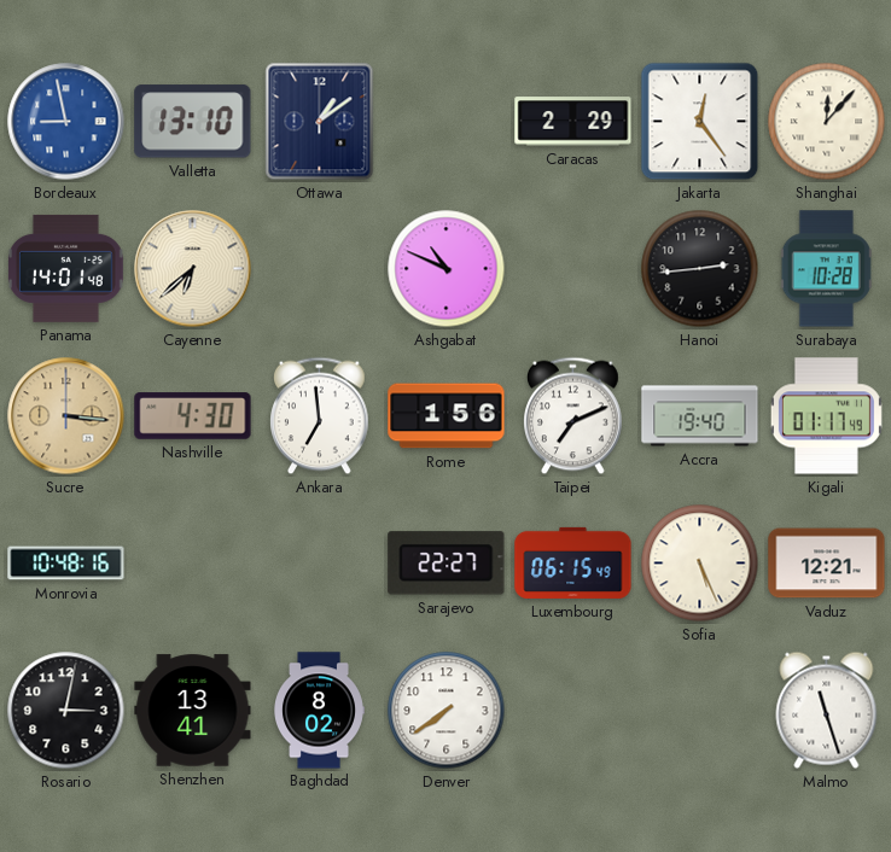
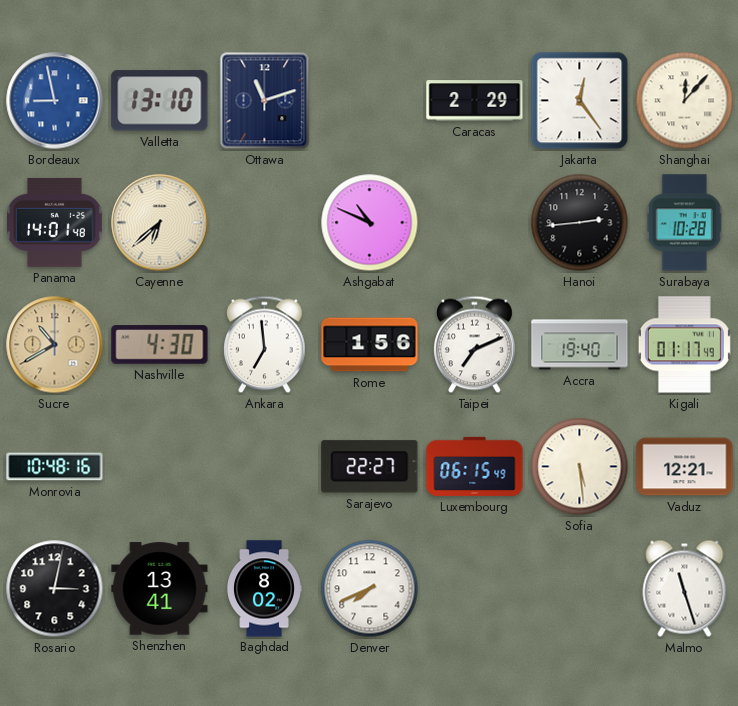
Ottawa: 1:09 -> 11:12
Sucre: 3:16 -> 10:40
Sofia: 5:26 -> 5:29
Denver: 7:39 -> 7:41
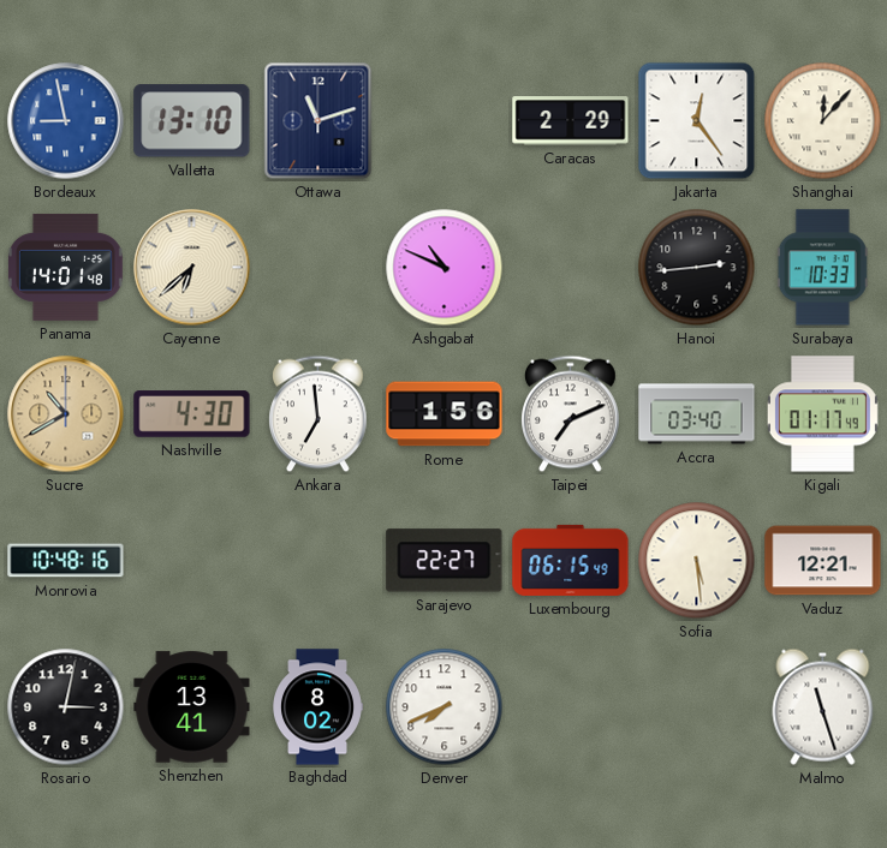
Surabaya: 10:28 -> 10:33
Accra: 19:40 -> 03:40
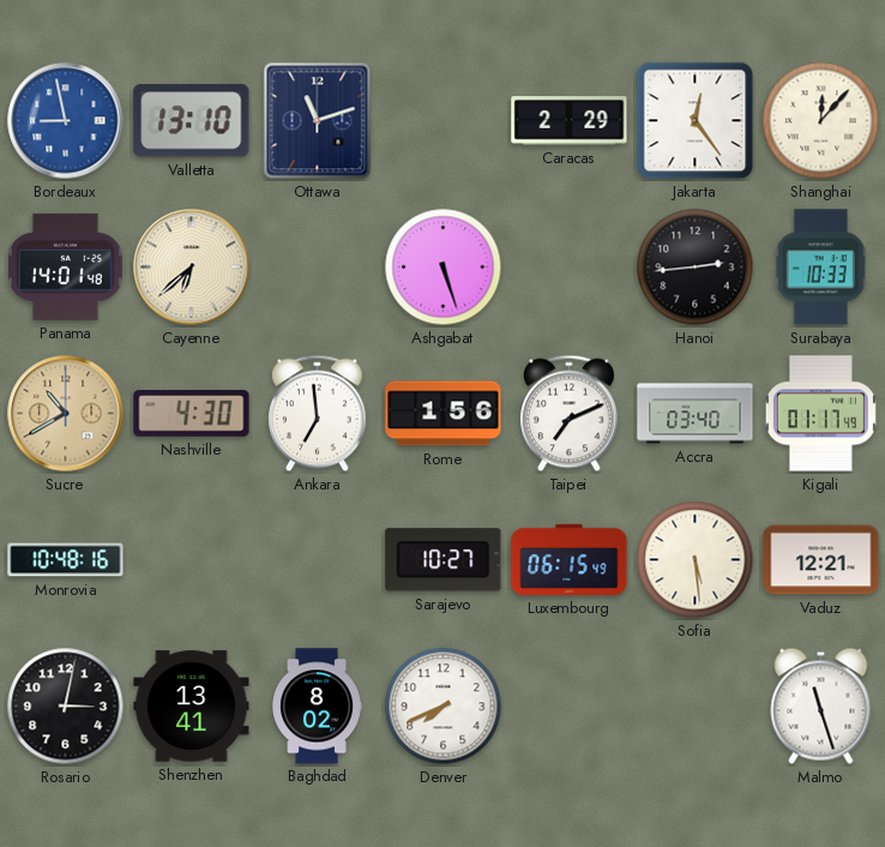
Ashgabat: 10:49 -> 5:27
Sarajevo: 22:27 -> 10:27
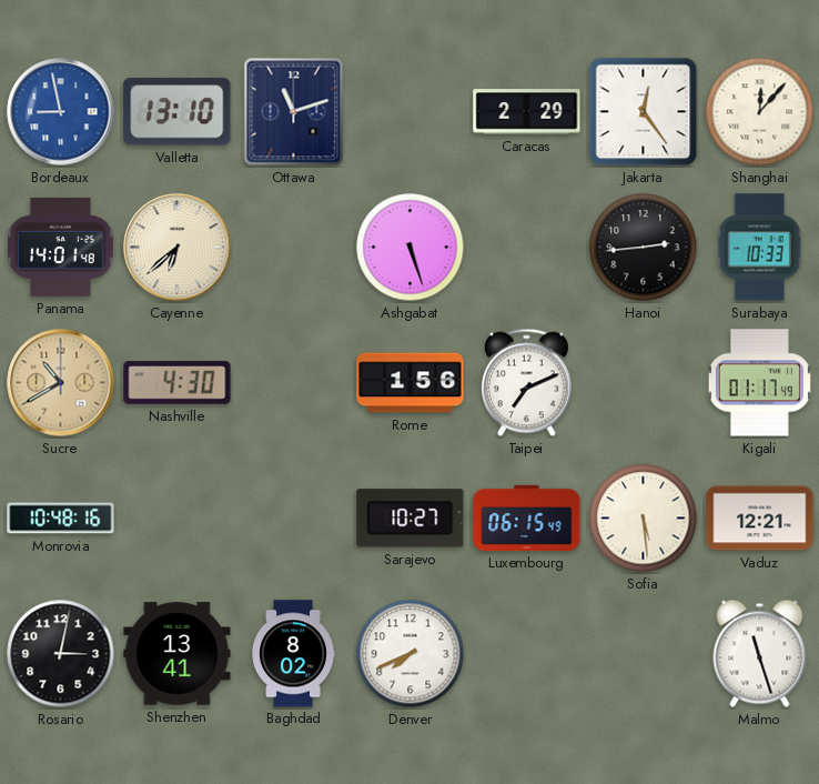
Ankara: 6:59 -> none
Accra: 03:40 -> none
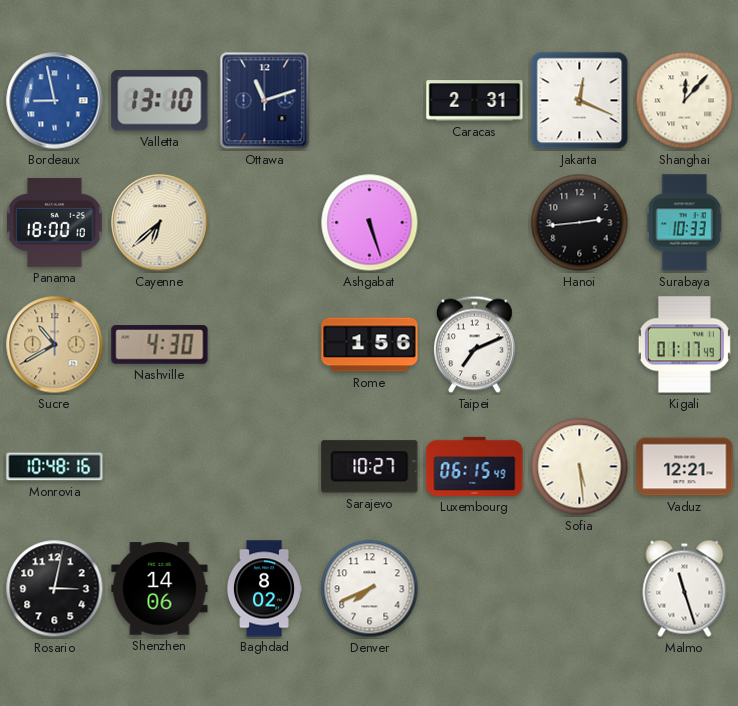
Caracas: 2:29 -> 2:31
Jakarta: 12:24 -> 12:19
Panama: 14:01 -> 18:00
Shenzhen: 13:41 -> 14:06
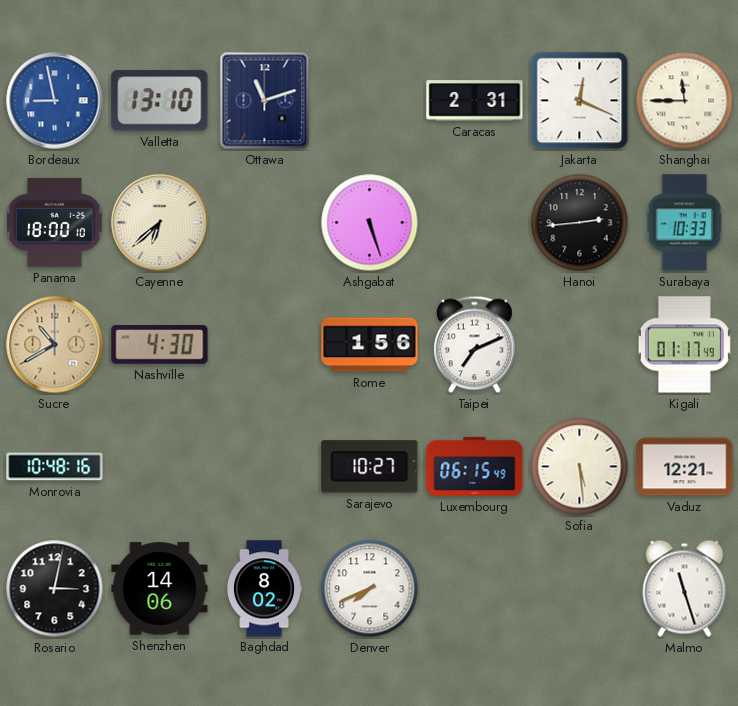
Shanghai: 12:07 -> 11:45
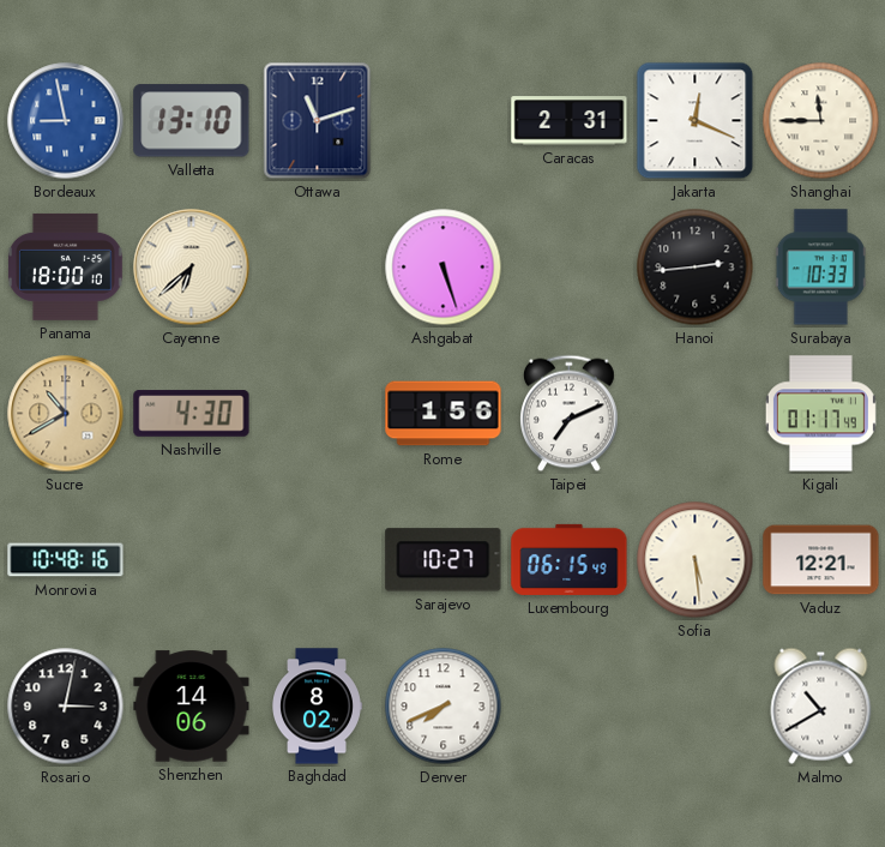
Malmo: 11:27 -> 10:40
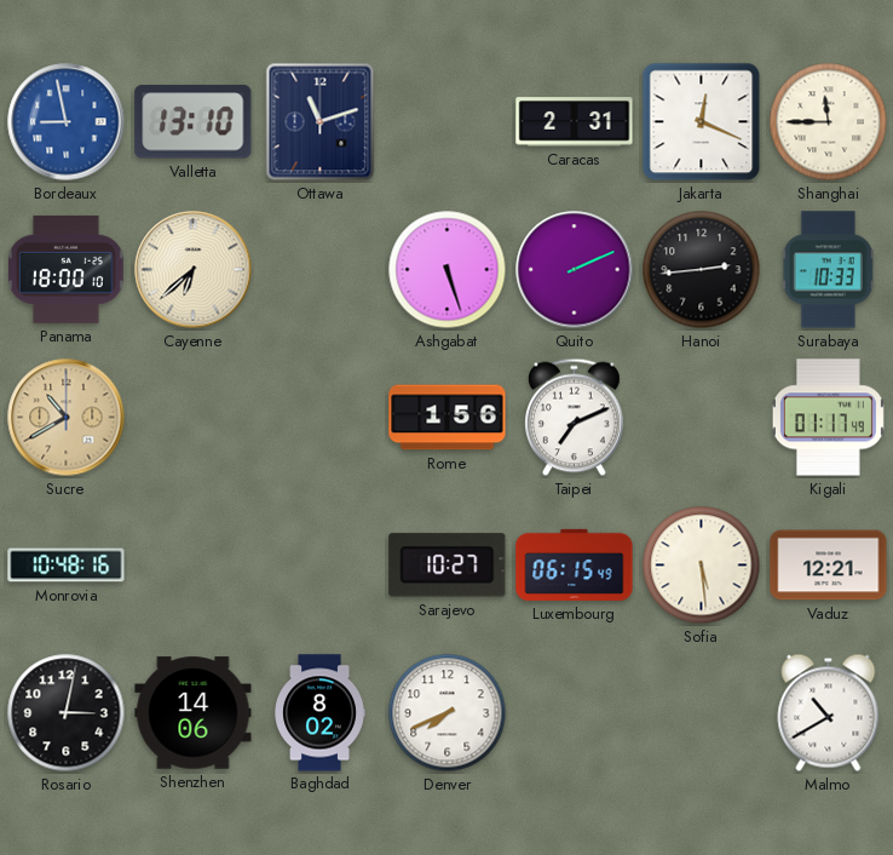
Quito: none -> 2:11
Nashville: 4:30 -> none
